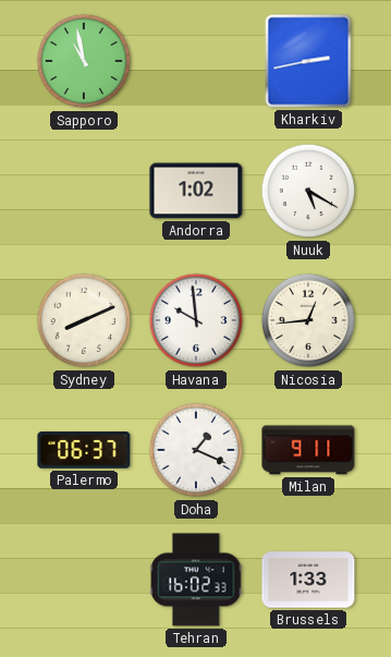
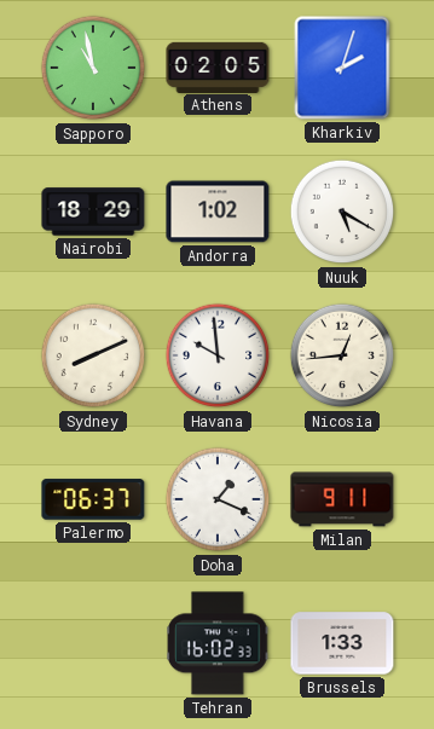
Athens: none -> 02:05
Kharkiv: 2:43 -> 2:03
Nairobi: none -> 18:29
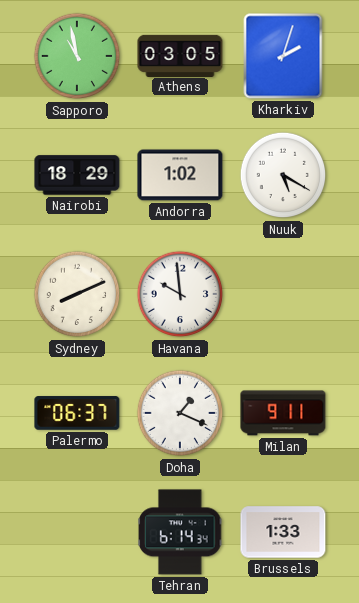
Athens: 02:05 -> 03:05
Nicosia: 12:44 -> none
Tehran: 16:02 -> 6:14
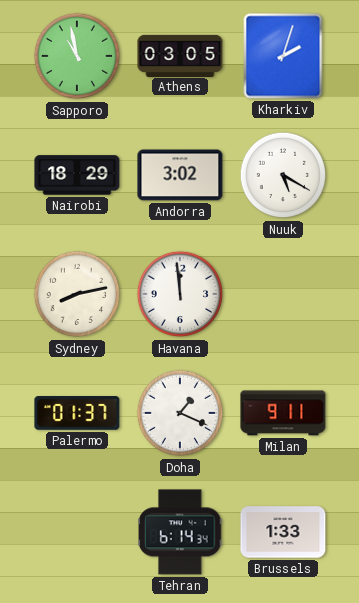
Andorra: 1:02 -> 3:02
Sydney: 8:11 -> 8:13
Havana: 9:59 -> 11:59
Palermo: 06:37 -> 01:37
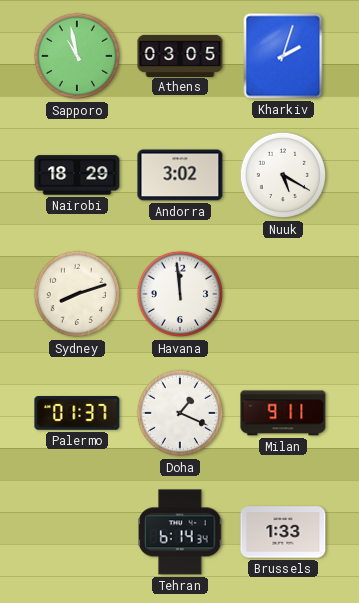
Sydney: 8:13 -> 8:12
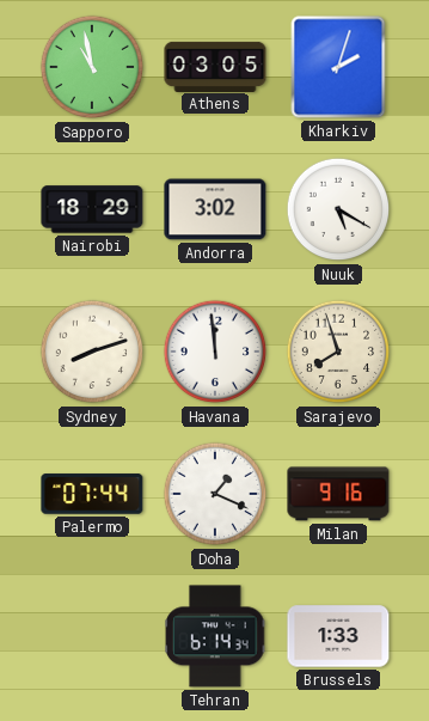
Sarajevo: none -> 7:57
Palermo: 01:37 -> 07:44
Milan: 9:11 -> 9:16
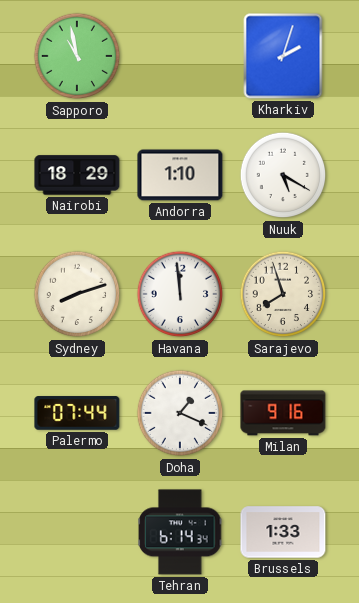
Athens: 03:05 -> none
Andorra: 3:02 -> 1:10
